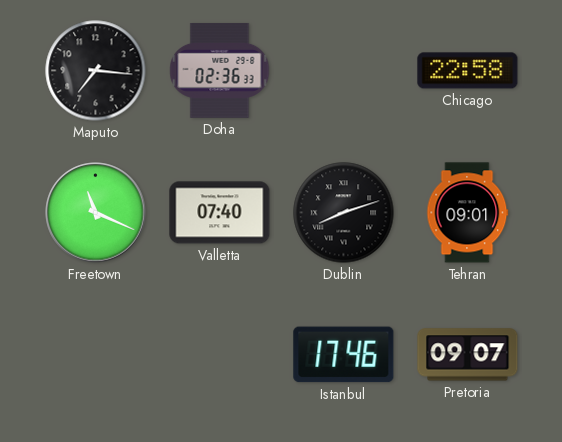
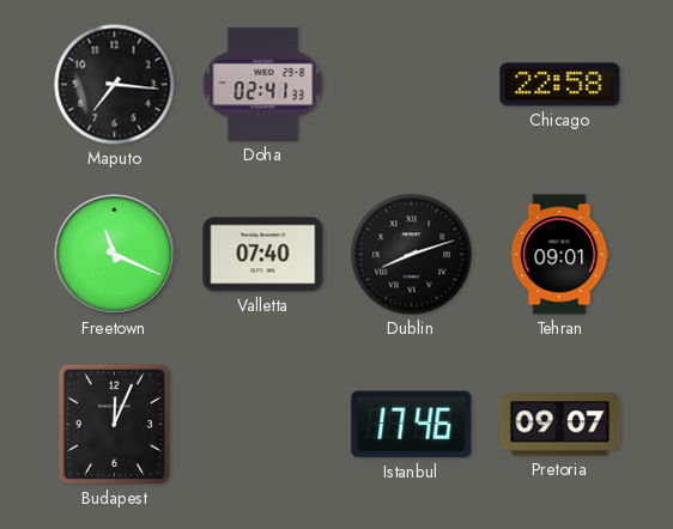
Doha: 02:36 -> 02:41
Budapest: none -> 12:04
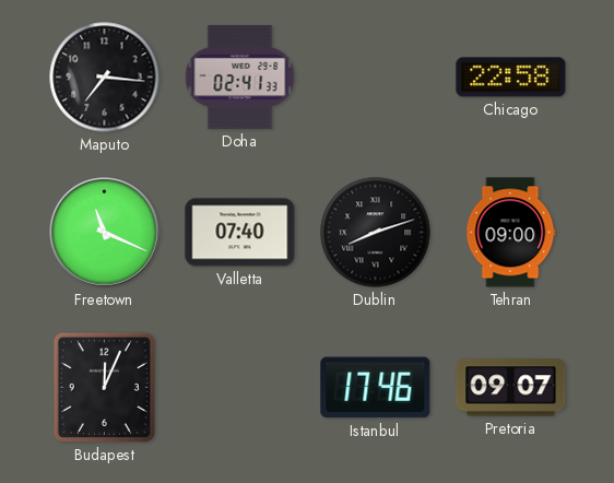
Tehran: 09:01 -> 09:00
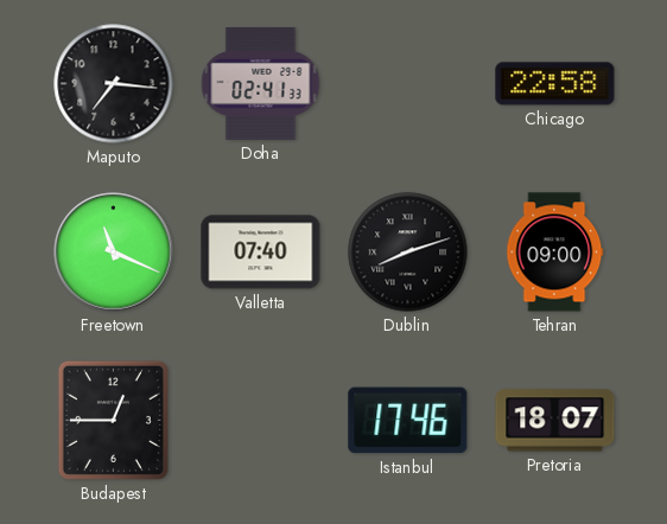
Budapest: 12:04 -> 12:45
Pretoria: 09:07 -> 18:07
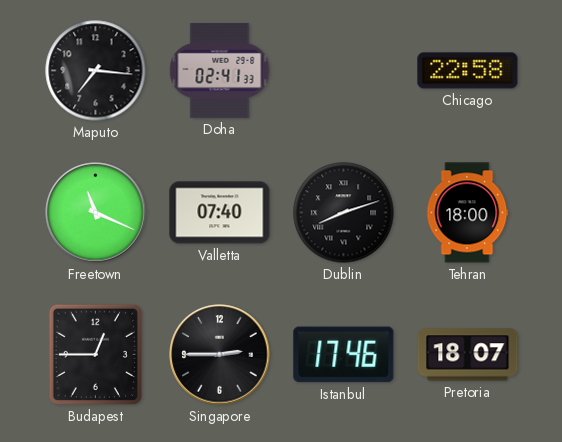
Tehran: 09:00 -> 18:00
Singapore: none -> 2:45
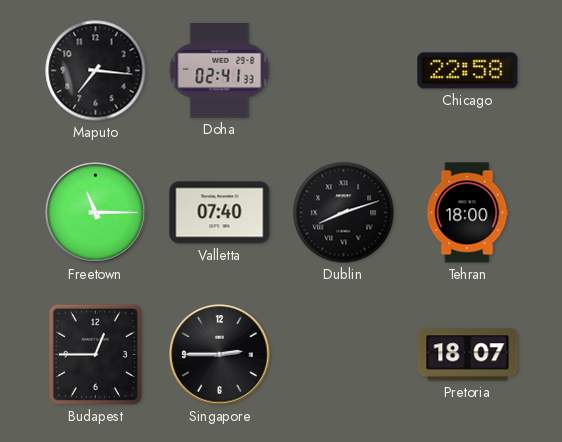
Freetown: 11:19 -> 11:15
Istanbul: 17:46 -> none
